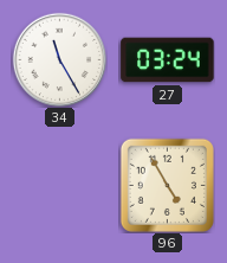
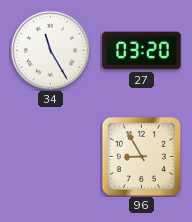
27: 03:24 -> 03:20
96: 4:55 -> 8:55
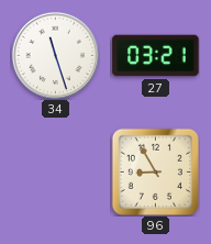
34: 11:25 -> 11:27
27: 03:20 -> 03:21
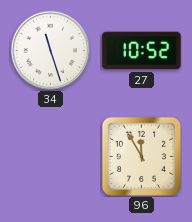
27: 03:21 -> 10:52
96: 8:55 -> 11:55
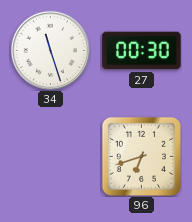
27: 10:52 -> 00:30
96: 11:55 -> 6:42
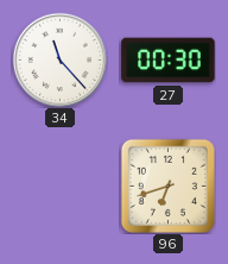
34: 11:27 -> 11:23
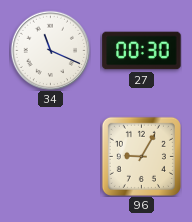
34: 11:23 -> 11:19
96: 6:42 -> 9:05
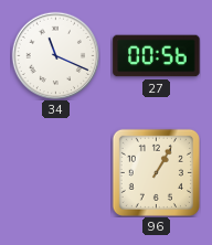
27: 00:30 -> 00:56
96: 9:05 -> 1:05
